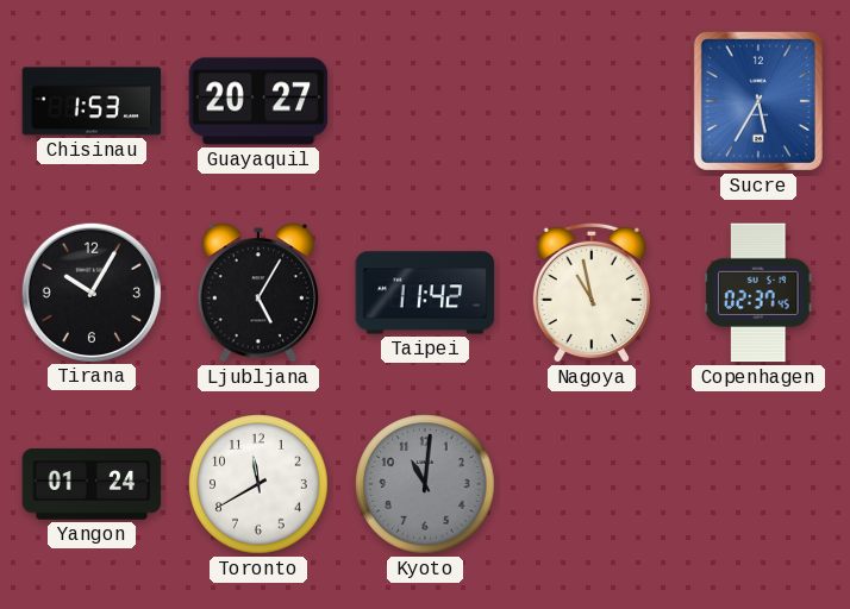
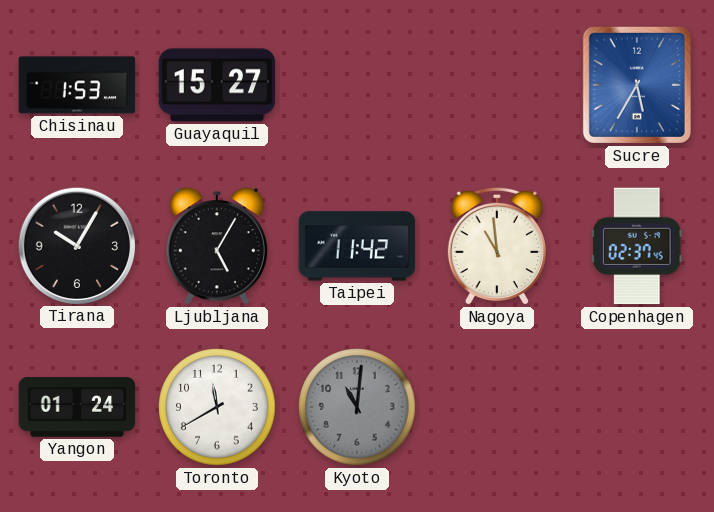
Guayaquil: 20:27 -> 15:27
Nagoya: 10:58 -> 10:59
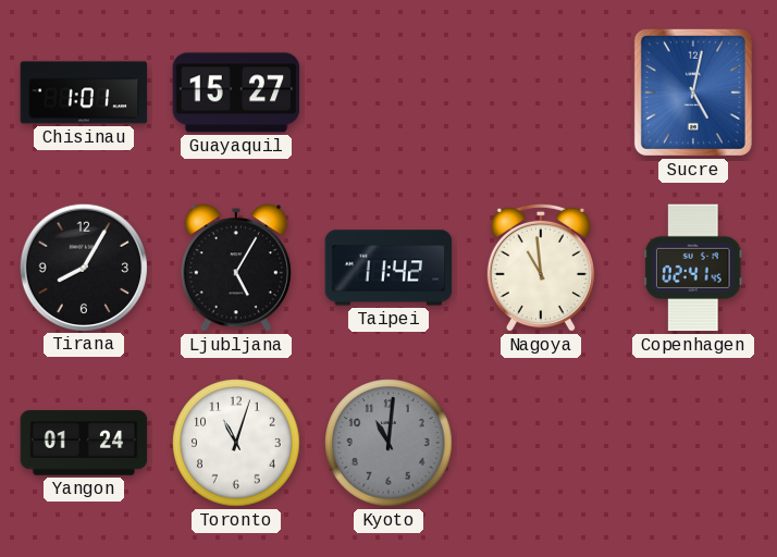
Chisinau: 1:53 -> 1:01
Sucre: 5:35 -> 5:02
Tirana: 10:05 -> 8:05
Copenhagen: 02:37 -> 02:41
Toronto: 11:40 -> 11:03
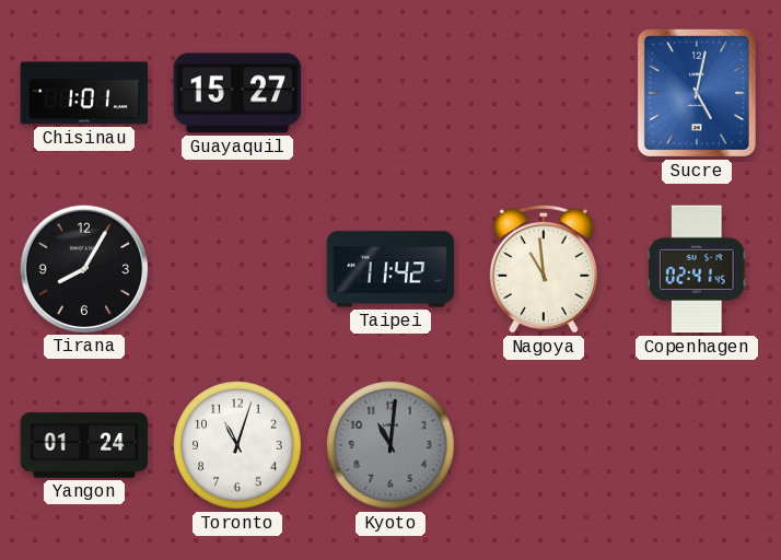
Ljubljana: 5:05 -> none
